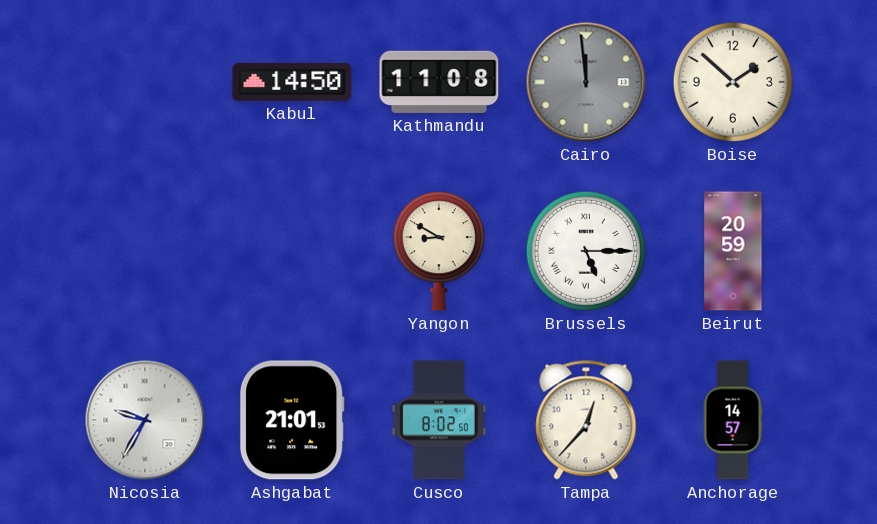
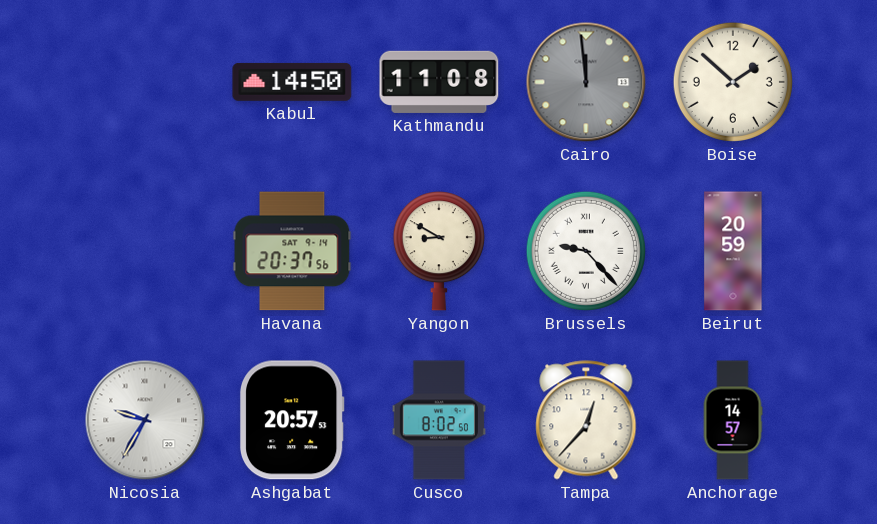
Havana: none -> 20:37
Brussels: 5:15 -> 9:23
Ashgabat: 21:01 -> 20:57
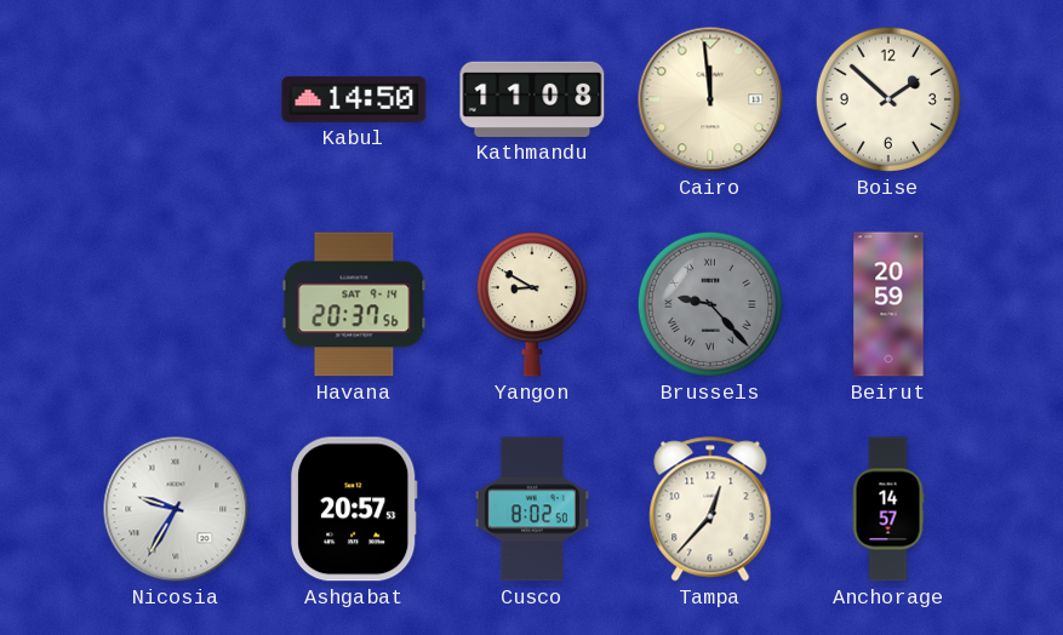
Cairo dial: grey -> cream
Brussels dial: white -> grey
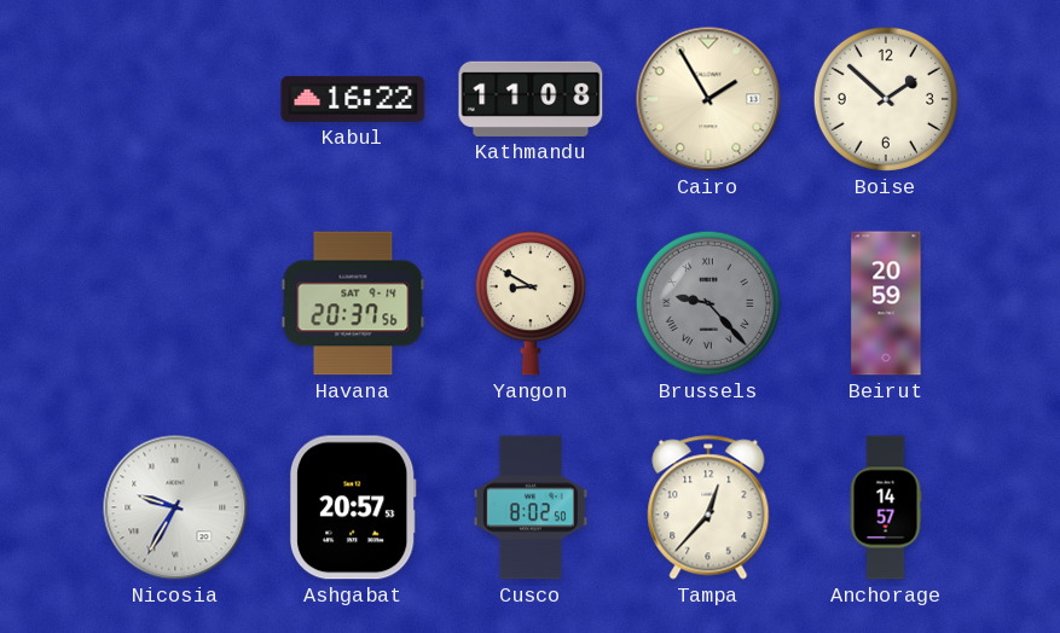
Kabul: 14:50 -> 16:22
Cairo: 11:59 -> 1:55
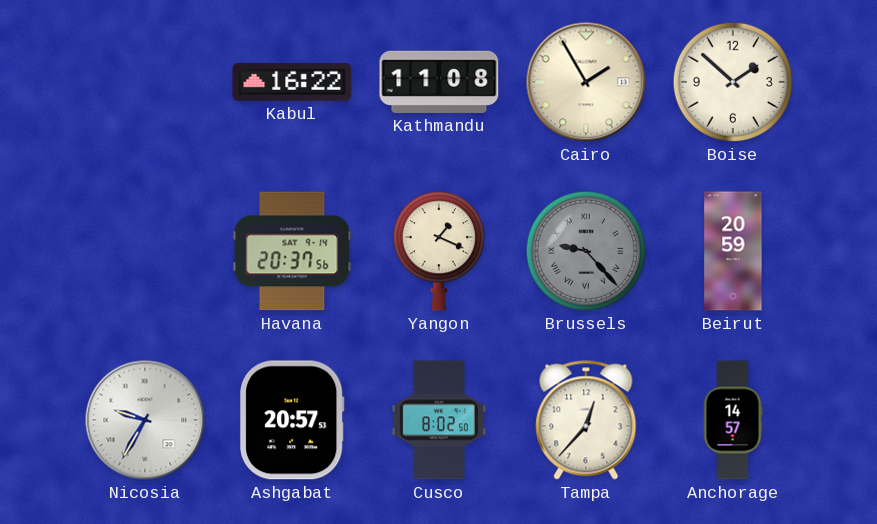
Yangon: 8:50 -> 1:19
